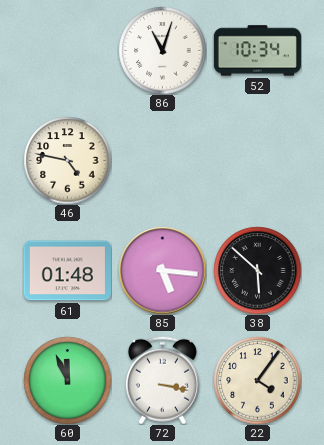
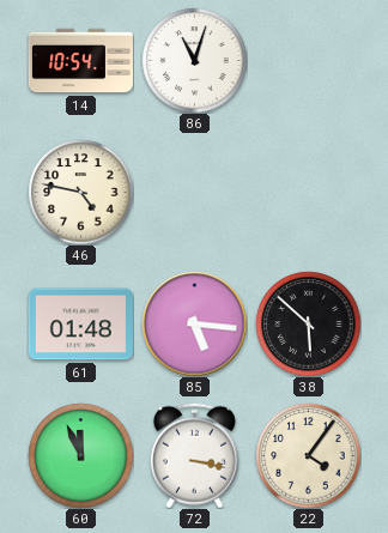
14: none -> 10:54
52: 10:34 -> none
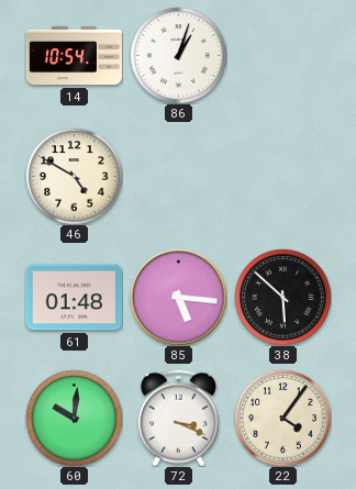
86: 11:03 -> 1:03
46: 4:47 -> 4:50
60: 11:56 -> 10:01
72: 3:17 -> 3:19
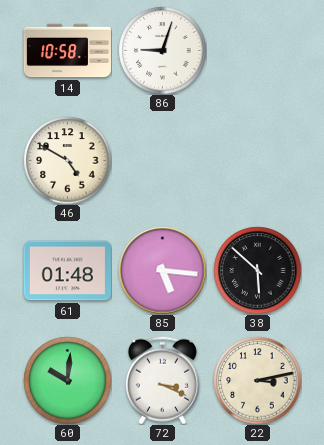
14: 10:54 -> 10:58
86: 1:03 -> 9:03
22: 4:06 -> 3:13
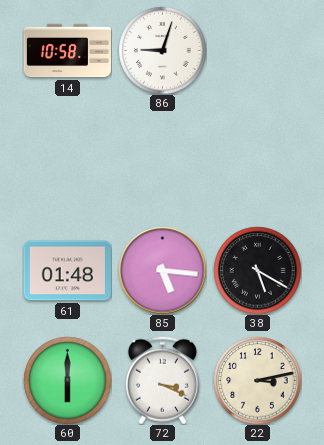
46: 4:50 -> none
38: 5:52 -> 5:20
60: 10:01 -> 6:00
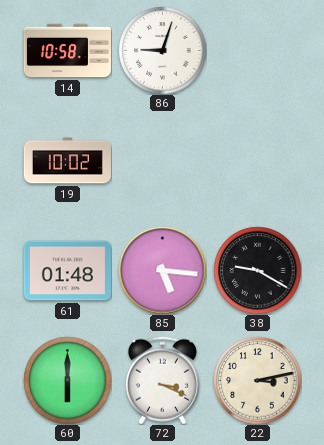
19: none -> 10:02
38: 5:20 -> 9:20
